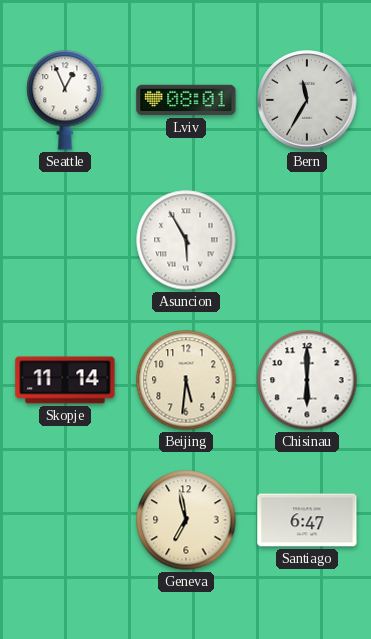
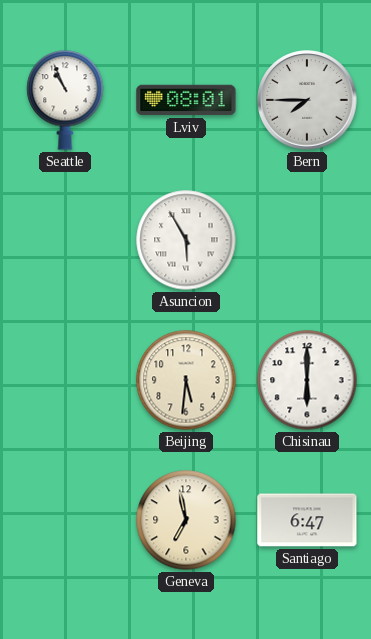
Seattle: 12:56 -> 10:56
Bern: 11:35 -> 7:45
Skopje: 11:14 -> none
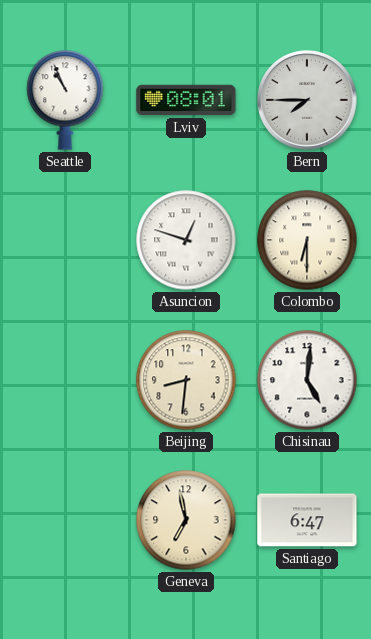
Asuncion: 5:55 -> 12:48
Colombo: none -> 6:30
Beijing: 5:31 -> 8:31
Chisinau: 6:00 -> 5:01
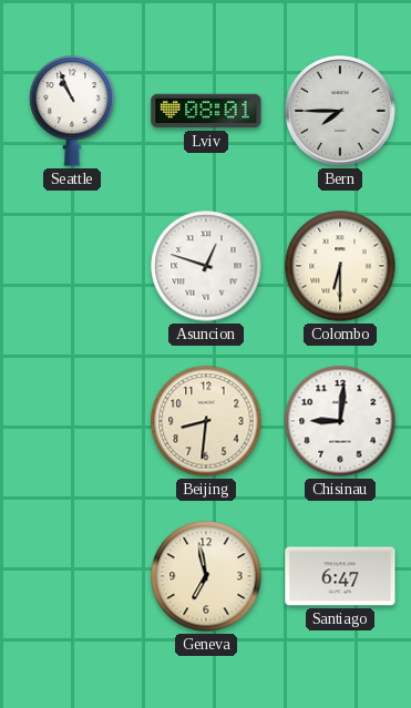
Chisinau: 5:01 -> 9:01
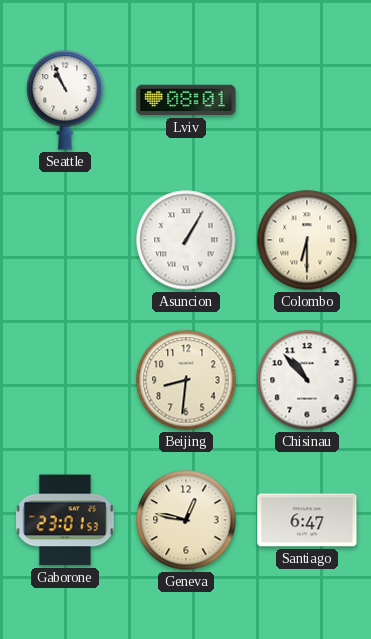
Bern: 7:45 -> none
Asuncion: 12:48 -> 1:05
Chisinau: 9:01 -> 10:53
Gaborone: none -> 23:01
Geneva: 6:58 -> 12:47
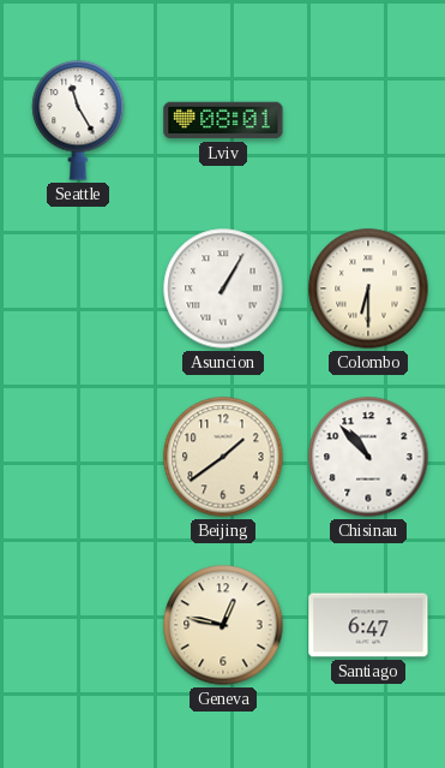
Seattle: 10:56 -> 11:25
Beijing: 8:31 -> 1:39
Gaborone: 23:01 -> none
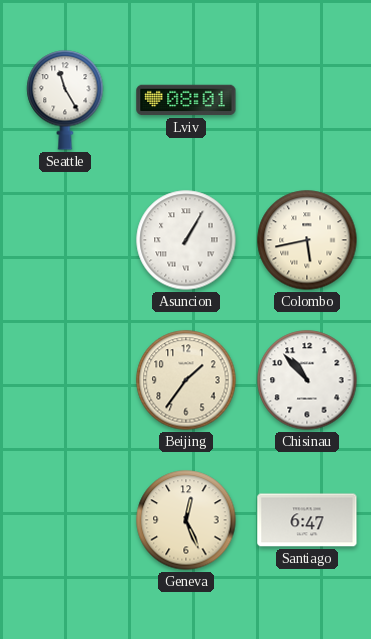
Colombo: 6:30 -> 5:43
Beijing: 1:39 -> 1:36
Geneva: 12:47 -> 12:26
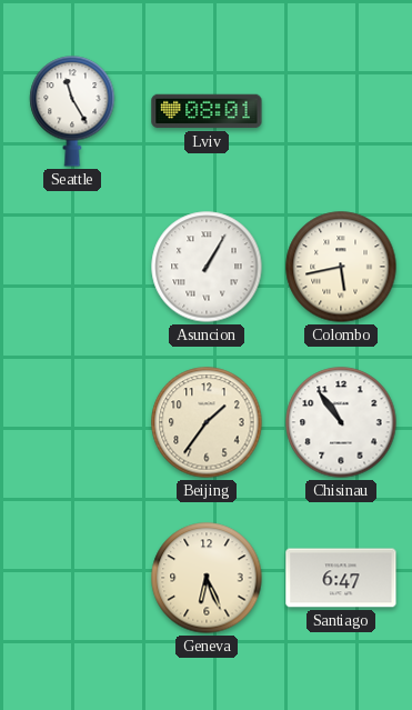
Chisinau: 10:53 -> 10:54
Geneva: 12:26 -> 6:26
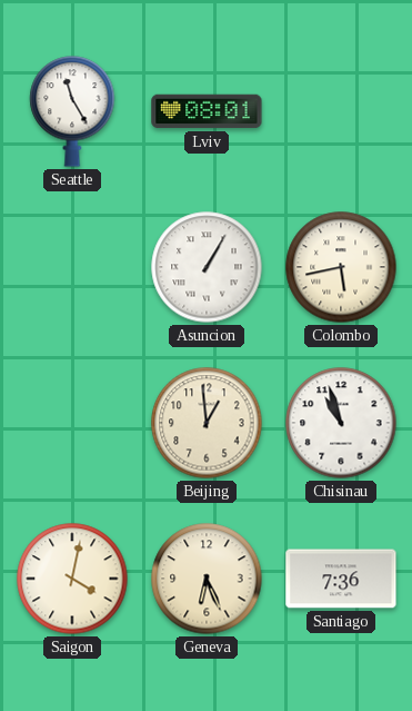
Beijing: 1:36 -> 12:59
Chisinau: 10:54 -> 10:57
Saigon: none -> 4:02
Santiago: 6:47 -> 7:36
